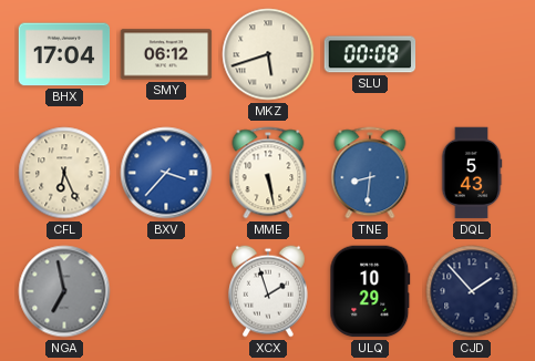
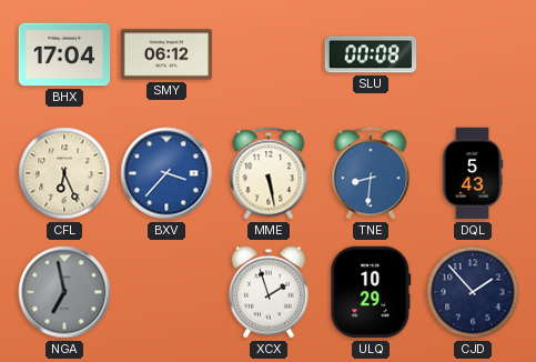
MKZ: 5:42 -> none
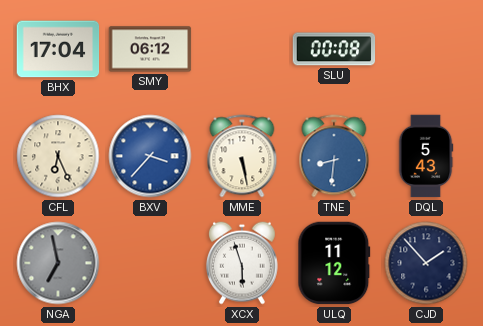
XCX: 1:57 -> 5:57
ULQ: 10:29 -> 11:12
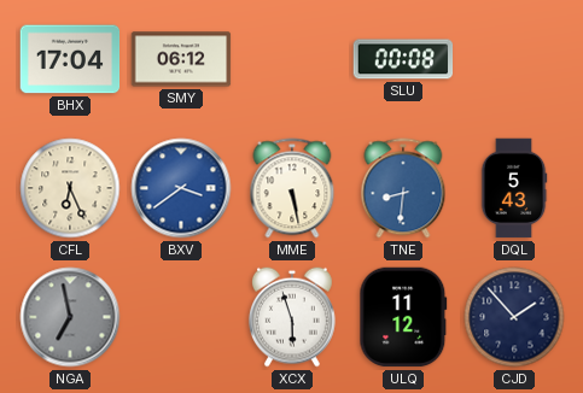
BXV: 3:37 -> 3:39
